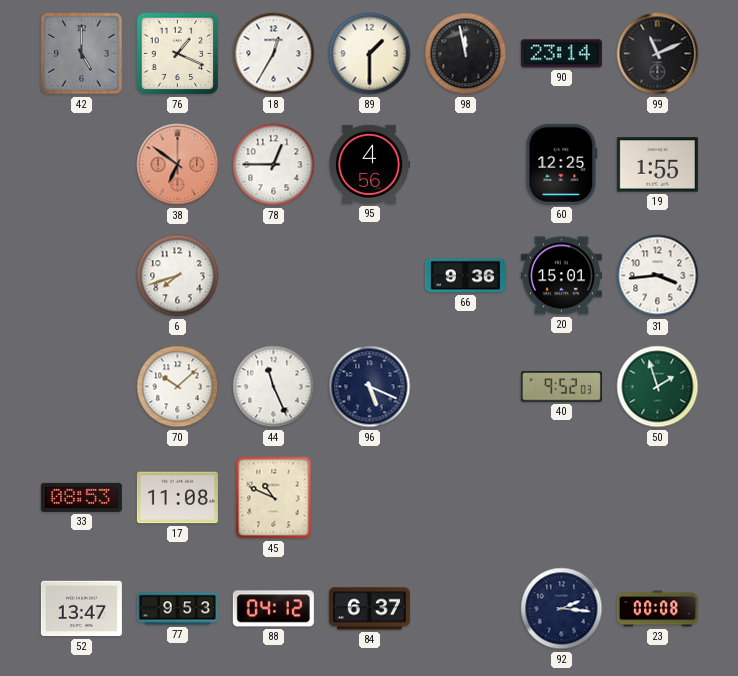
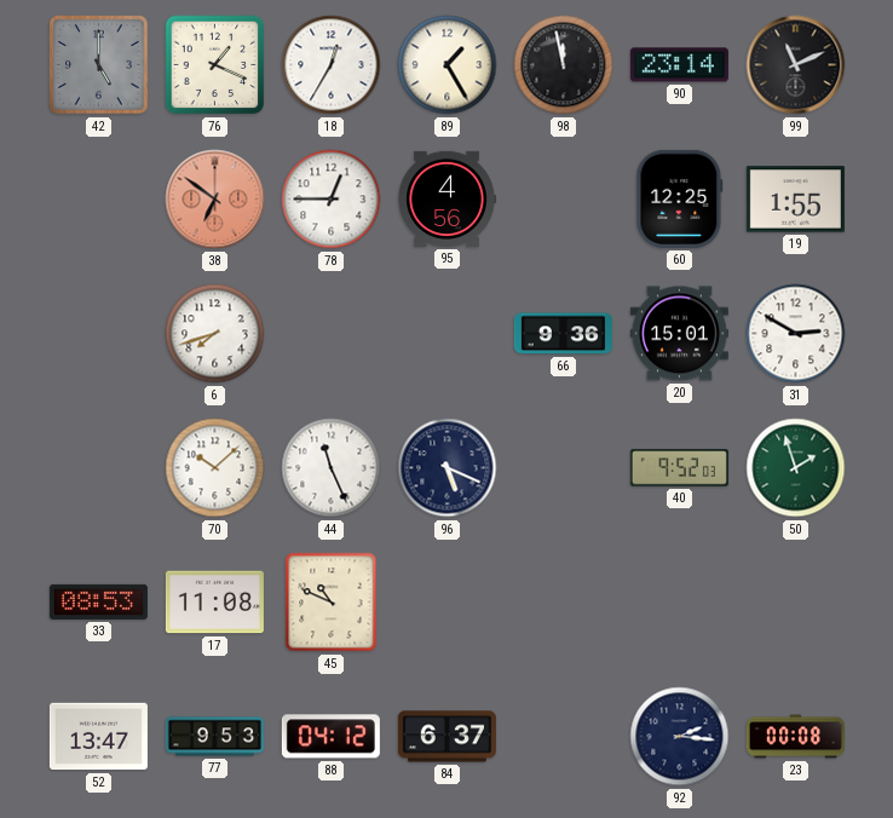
89: 1:30 -> 1:25
31: 3:44 -> 2:50
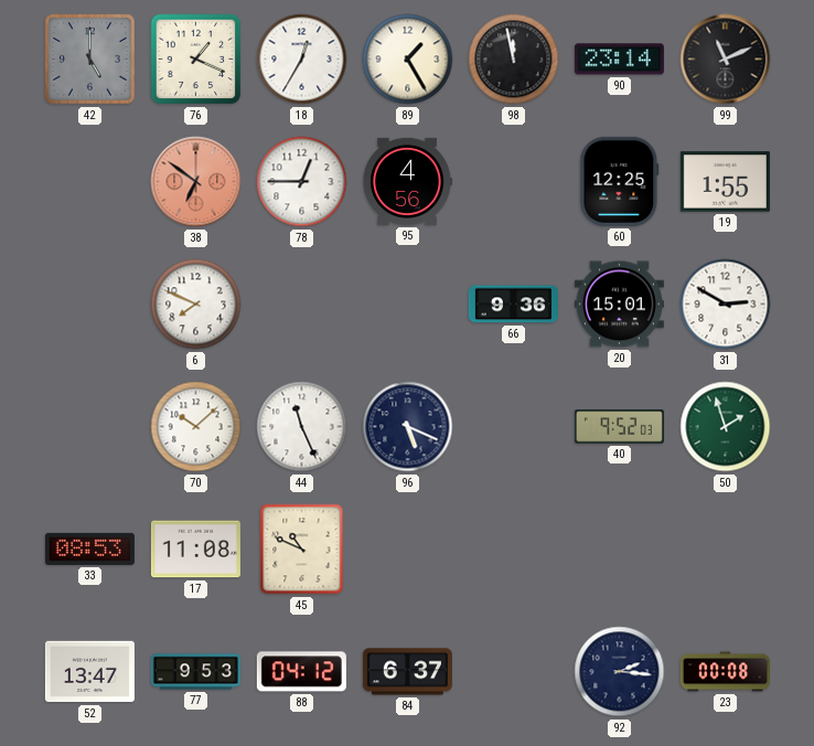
6: 7:42 -> 7:49
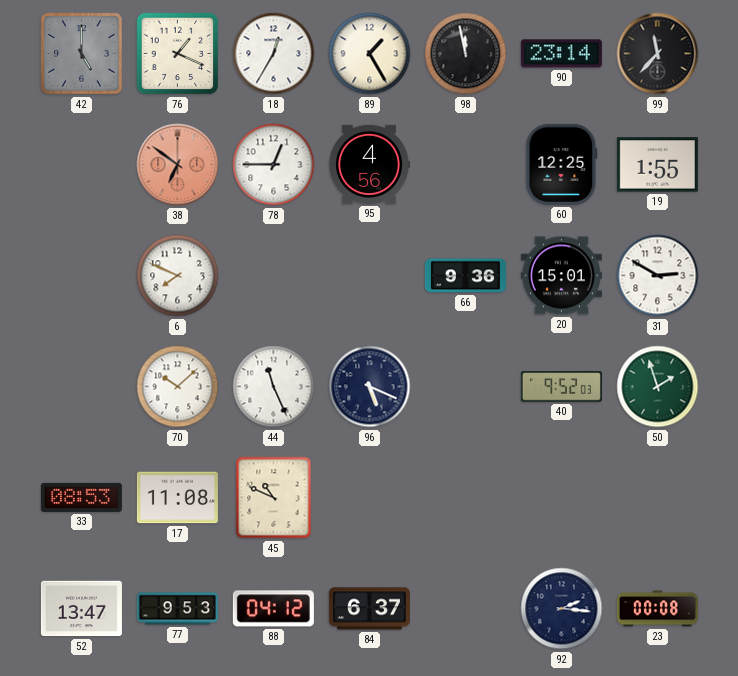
99: 11:11 -> 11:37
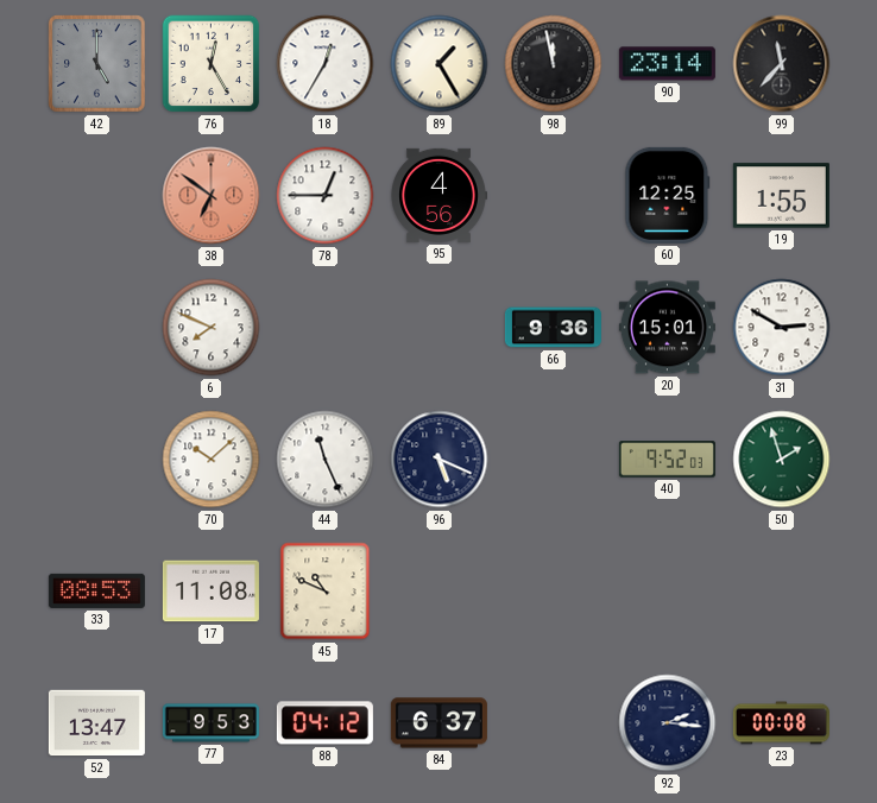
76: 1:19 -> 12:25
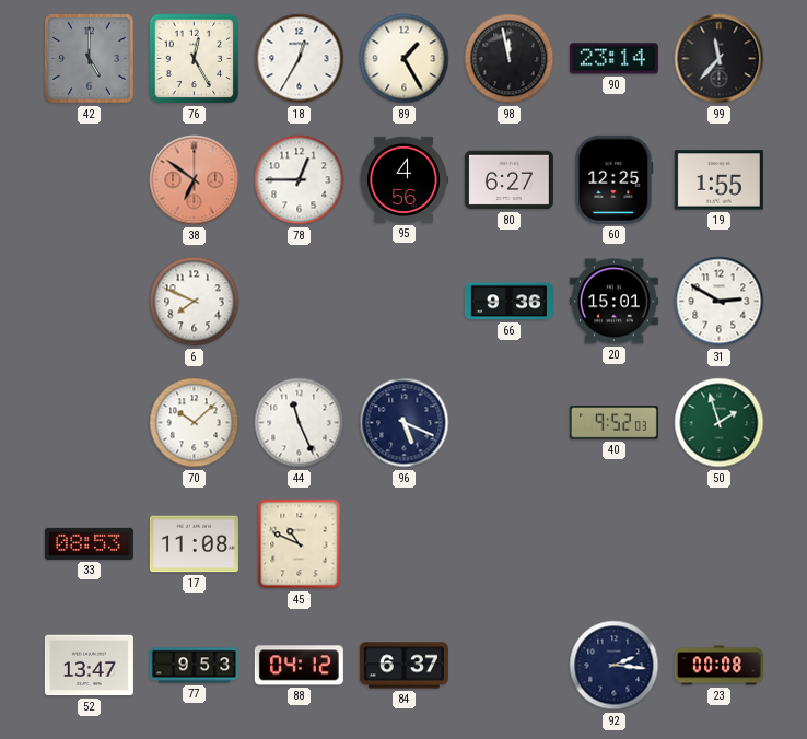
80: none -> 6:27
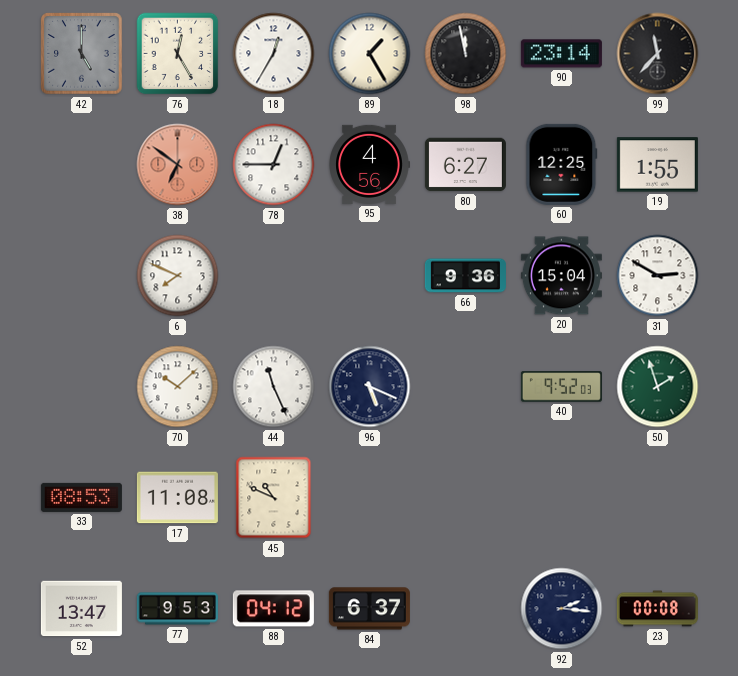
20: 15:01 -> 15:04
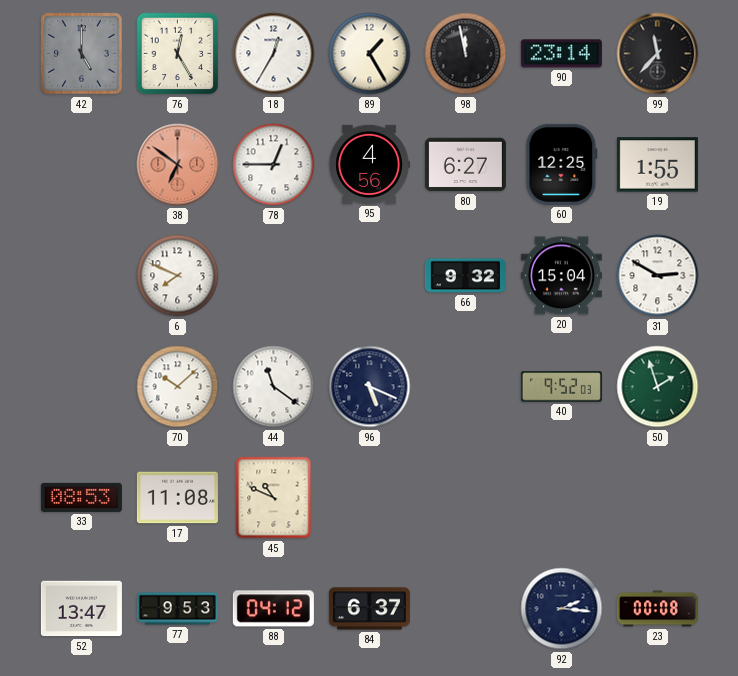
66: 9:36 -> 9:32
44: 11:26 -> 11:21
